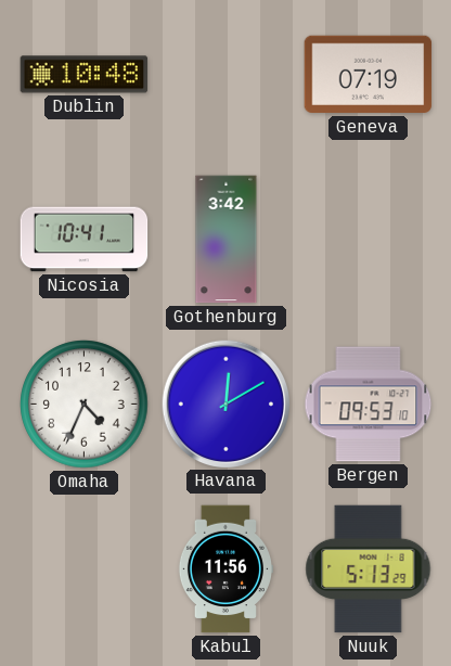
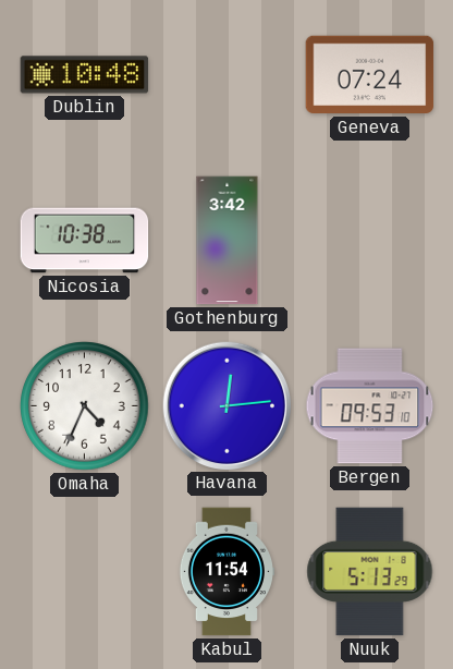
Geneva: 07:19 -> 07:24
Nicosia: 10:41 -> 10:38
Havana: 12:10 -> 12:14
Kabul: 11:56 -> 11:54
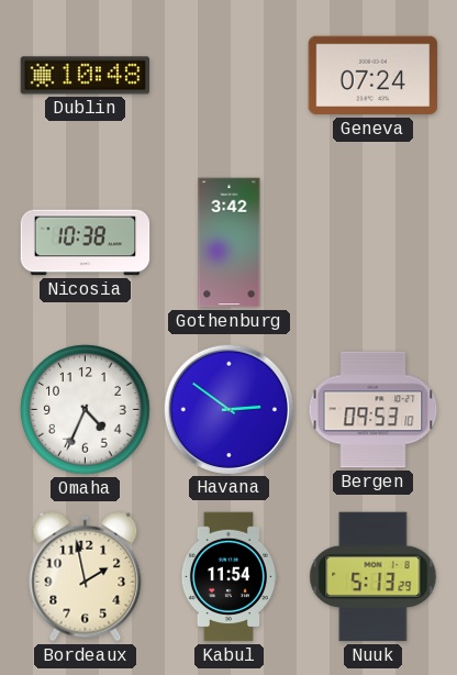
Havana: 12:14 -> 2:51
Bordeaux: none -> 1:58
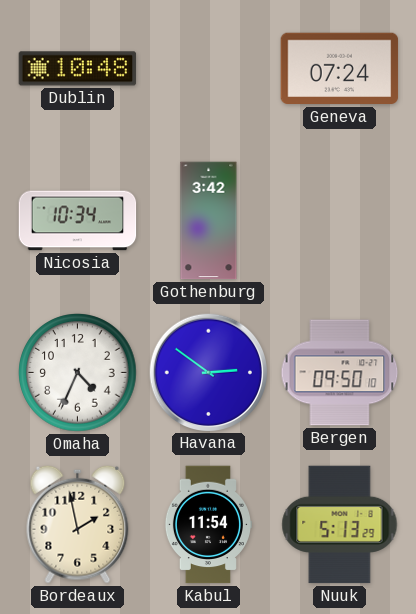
Nicosia: 10:38 -> 10:34
Bergen: 09:53 -> 09:50
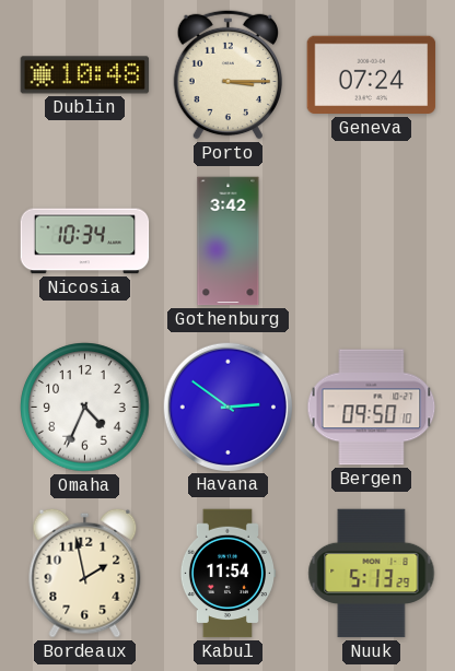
Porto: none -> 3:15
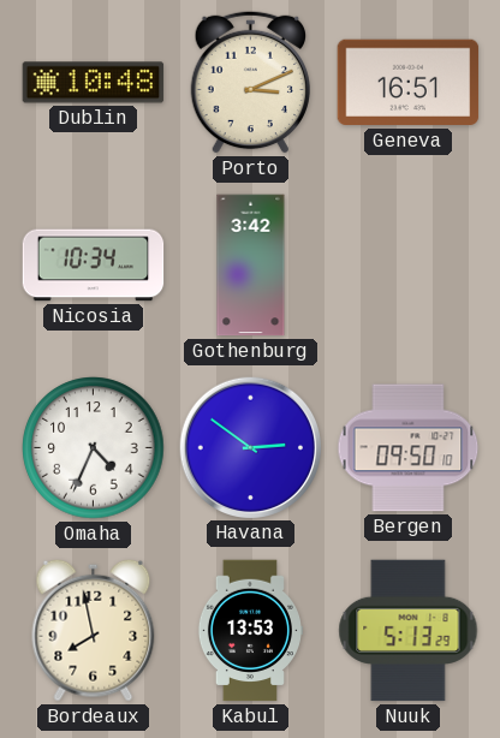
Porto: 3:15 -> 3:11
Geneva: 07:24 -> 16:51
Bordeaux: 1:58 -> 7:58
Kabul: 11:54 -> 13:53
